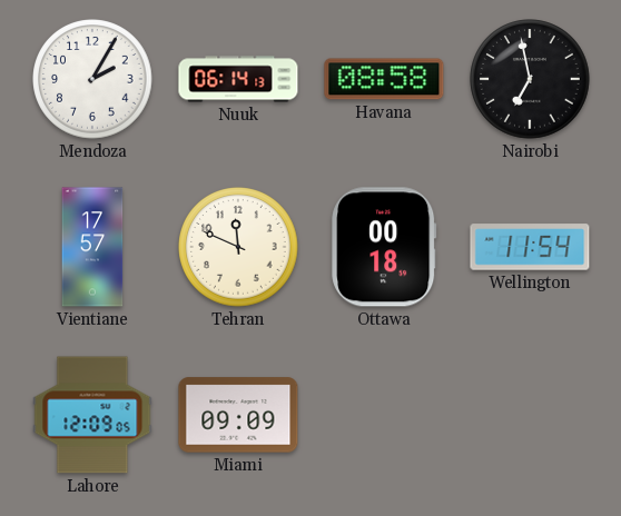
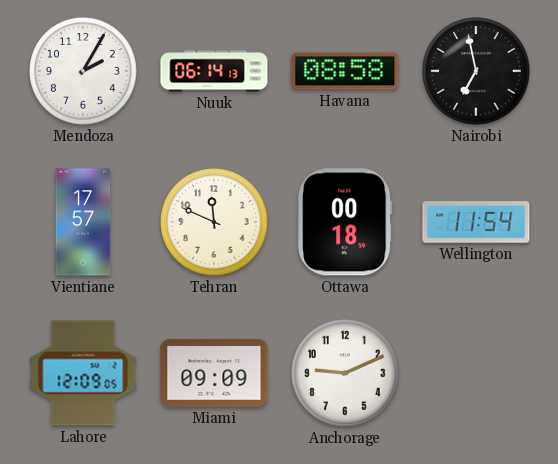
Anchorage: none -> 9:11
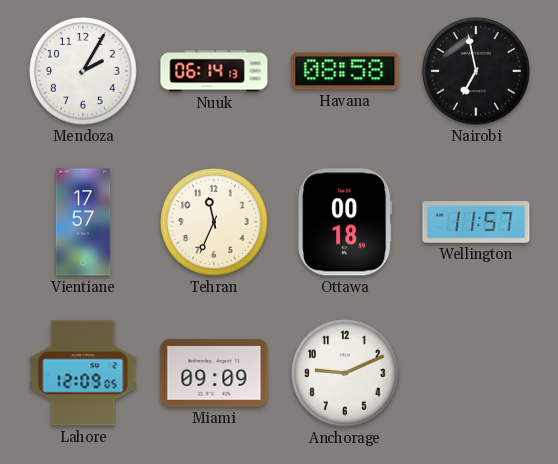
Tehran: 11:49 -> 11:34
Wellington: 11:54 -> 11:57
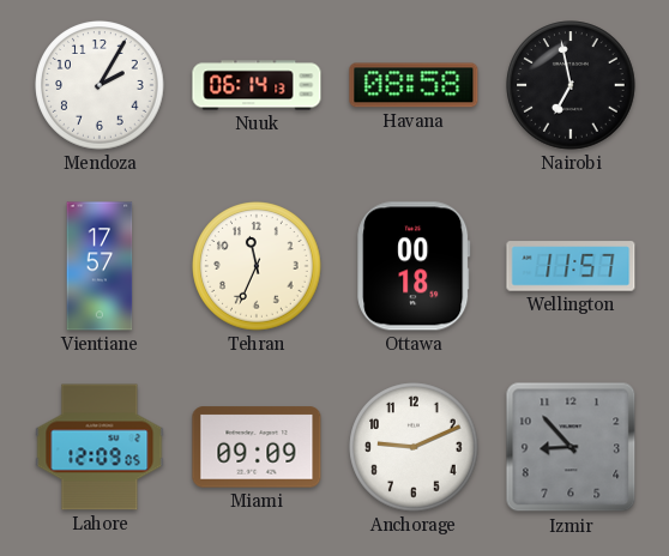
Izmir: none -> 8:53
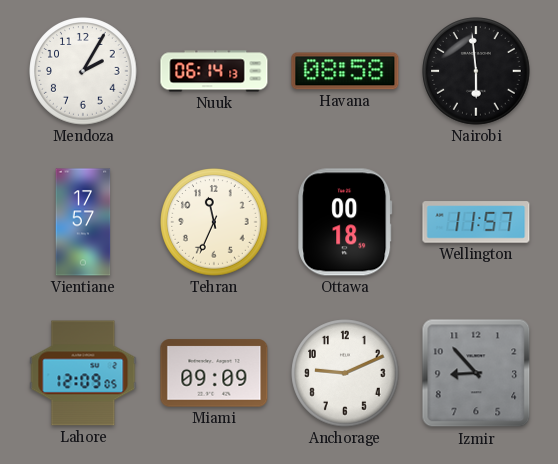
Nairobi: 6:58 -> 5:59
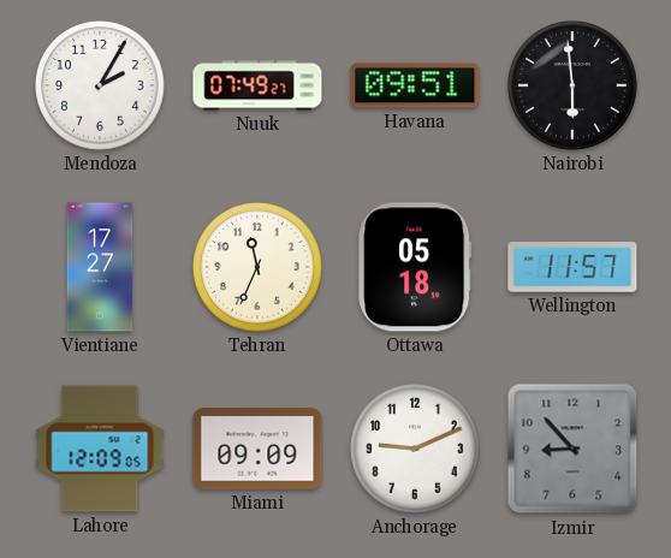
Nuuk: 06:14 -> 07:49
Havana: 08:58 -> 09:51
Vientiane: 17:57 -> 17:27
Ottawa: 00:18 -> 05:18
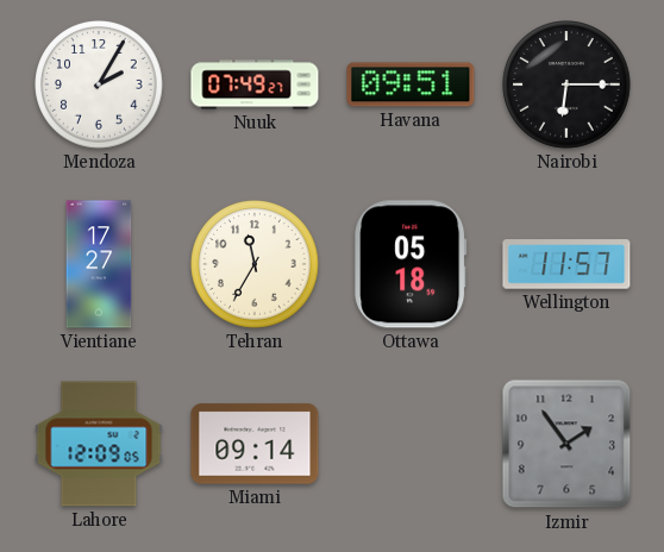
Nairobi: 5:59 -> 6:15
Tehran: 11:34 -> 11:35
Miami: 09:09 -> 09:14
Anchorage: 9:11 -> none
Izmir: 8:53 -> 1:54
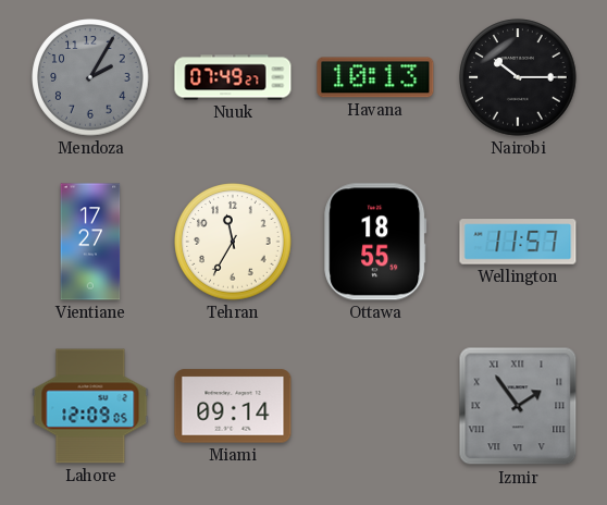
Mendoza dial: white -> grey
Havana: 09:51 -> 10:13
Nairobi: 6:15 -> 10:15
Ottawa: 05:18 -> 18:55
Izmir numerals: Arabic -> Roman
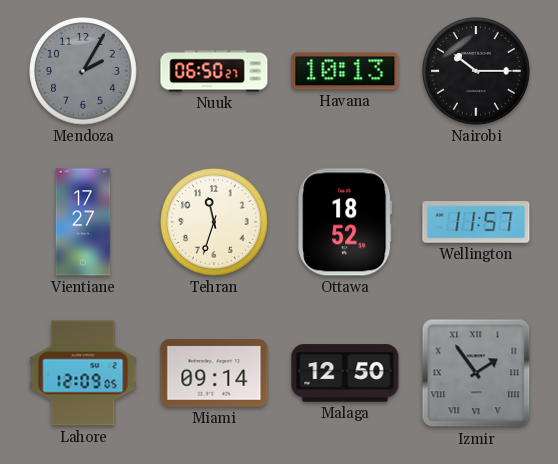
Nuuk: 07:49 -> 06:50
Tehran: 11:35 -> 11:33
Ottawa: 18:55 -> 18:52
Malaga: none -> 12:50
